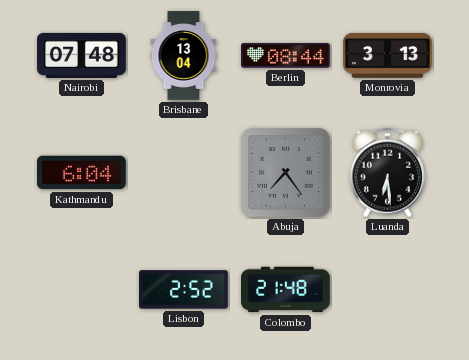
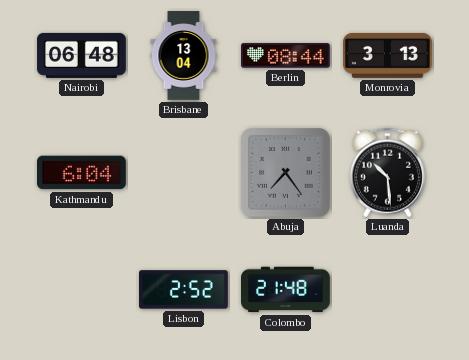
Nairobi: 07:48 -> 06:48
Luanda: 6:29 -> 10:29
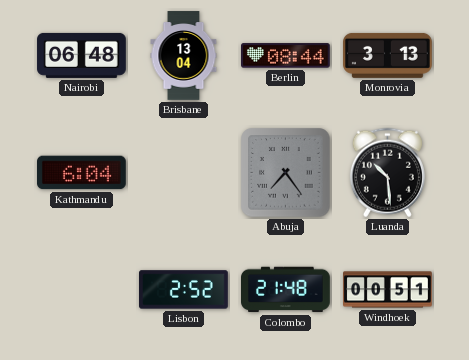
Windhoek: none -> 00:51
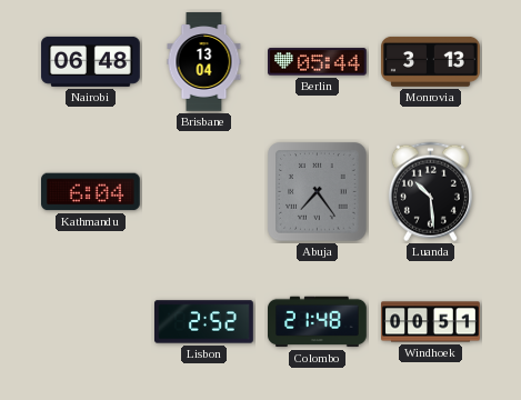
Berlin: 08:44 -> 05:44
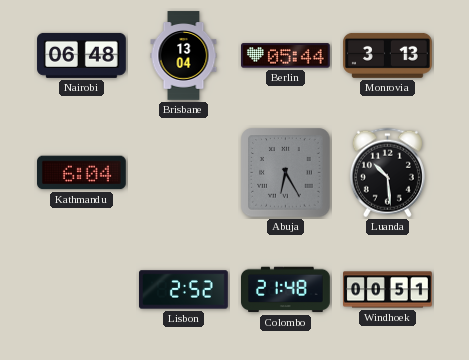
Abuja: 7:24 -> 6:25
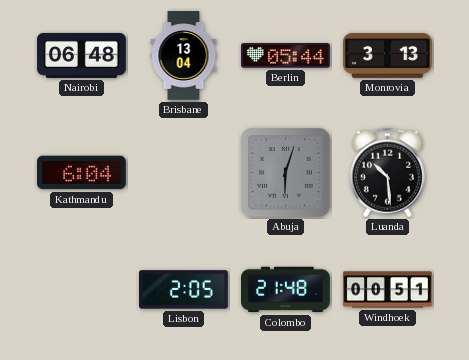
Abuja: 6:25 -> 6:03
Lisbon: 2:52 -> 2:05
